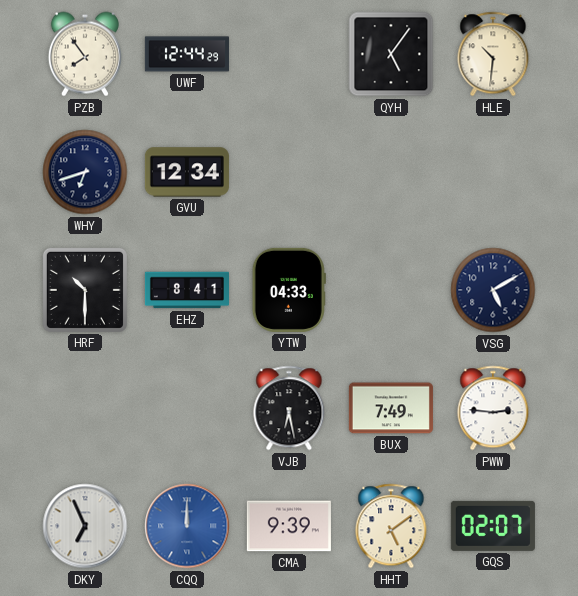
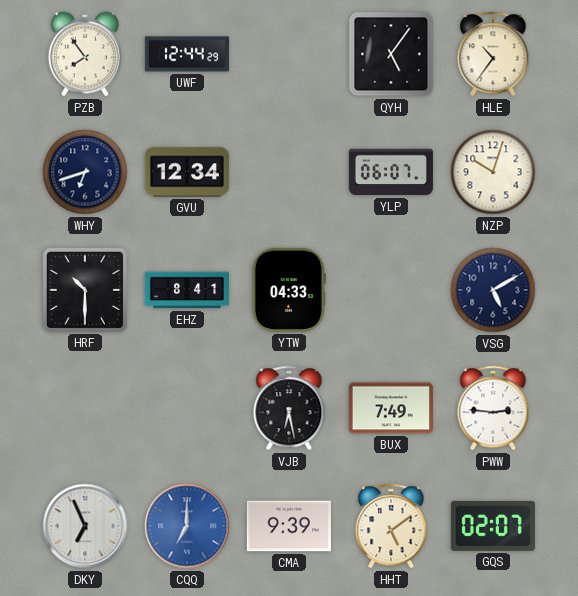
HLE: 10:31 -> 10:36
YLP: none -> 06:07
NZP: none -> 10:03
CQQ: 12:00 -> 7:00
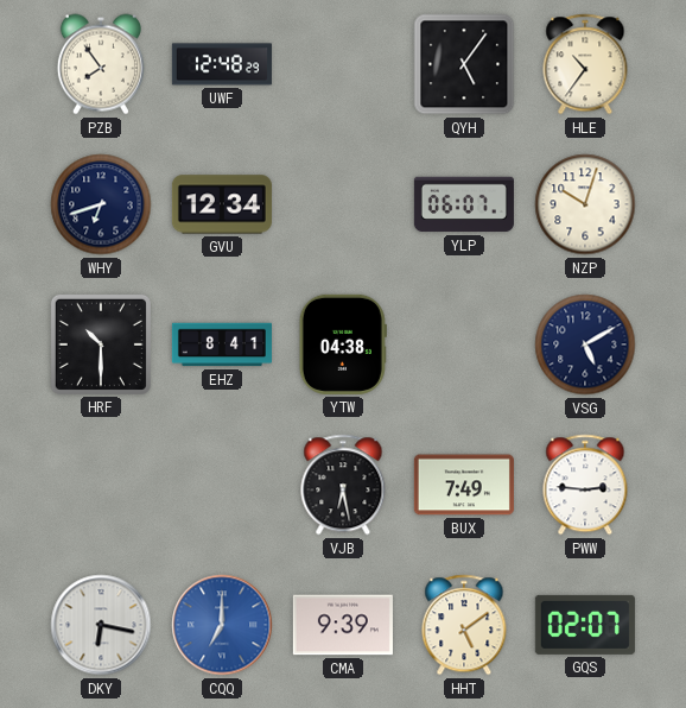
UWF: 12:44 -> 12:48
YTW: 04:33 -> 04:38
DKY: 6:56 -> 6:17
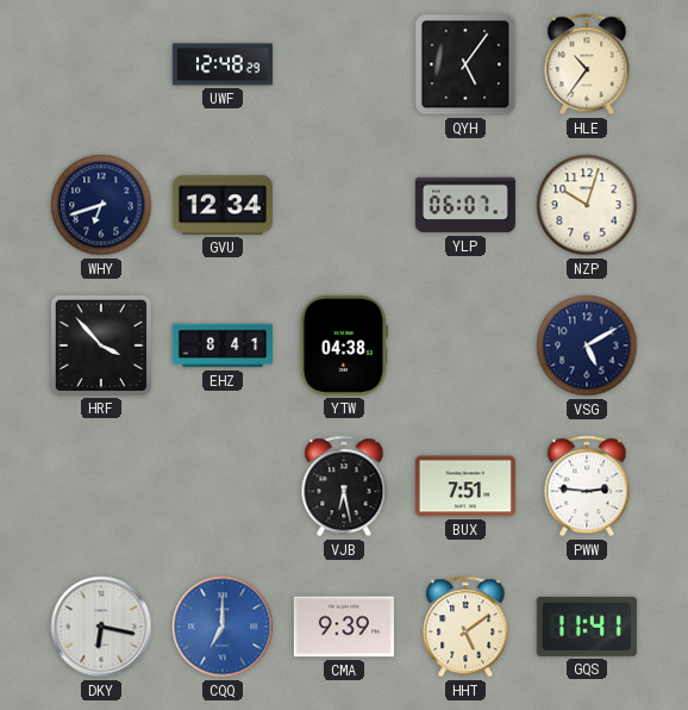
PZB: 7:54 -> none
HRF: 10:30 -> 3:53
BUX: 7:49 -> 7:51
GQS: 02:07 -> 11:41
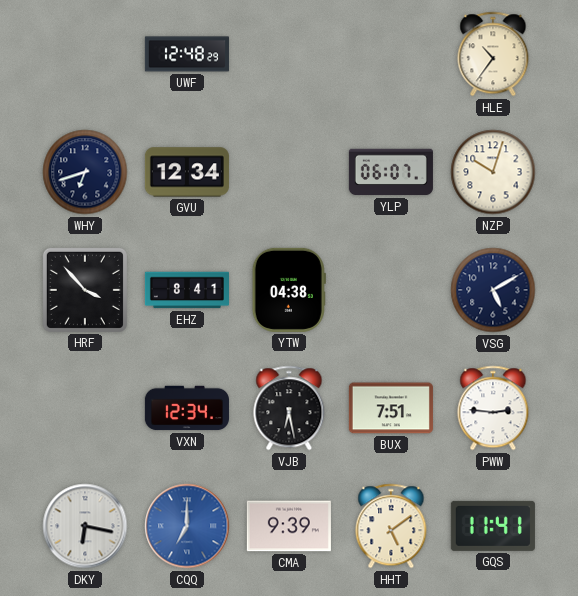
QYH: 5:06 -> none
VXN: none -> 12:34
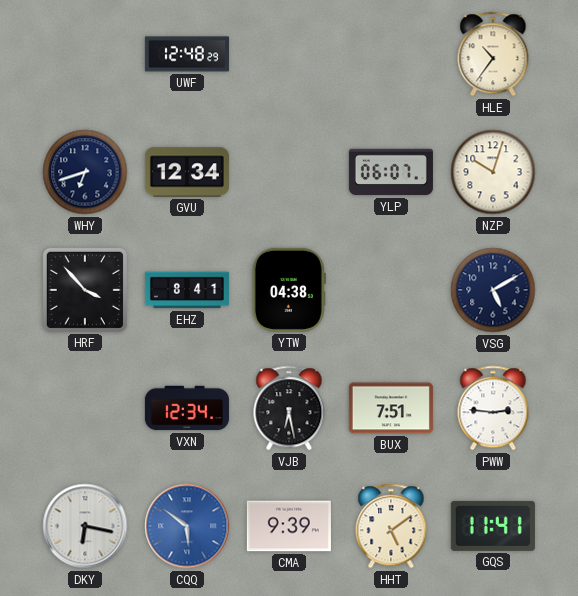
CQQ: 7:00 -> 5:51
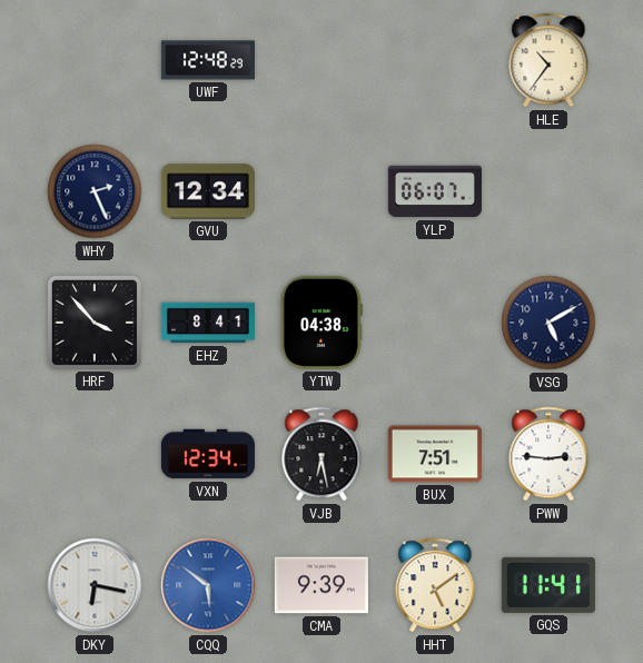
WHY: 6:42 -> 2:26
NZP: 10:03 -> none
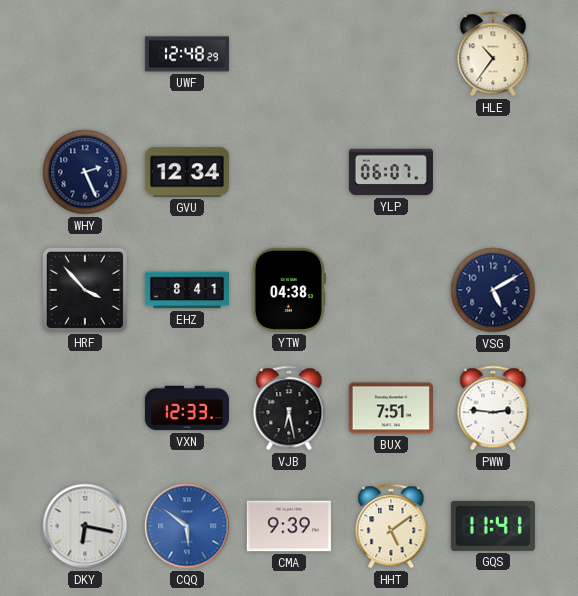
VXN: 12:34 -> 12:33
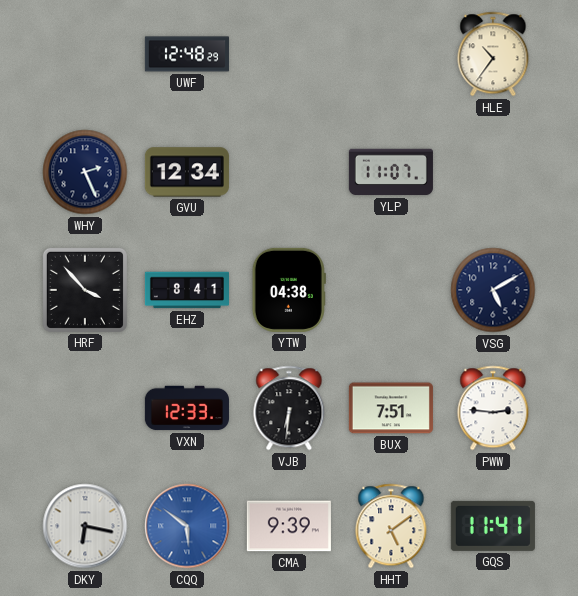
YLP: 06:07 -> 11:07
VJB: 6:28 -> 6:31
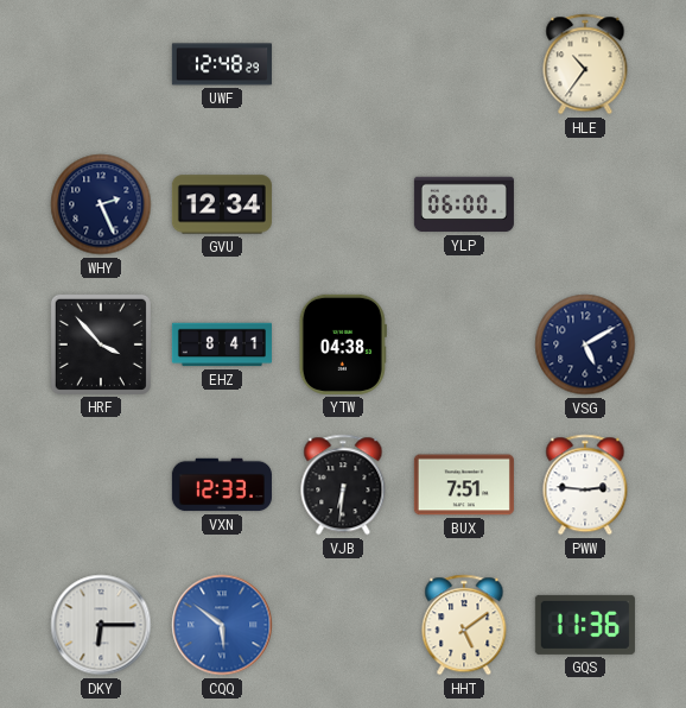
YLP: 11:07 -> 06:00
DKY: 6:17 -> 6:15
CMA: 9:39 -> none
GQS: 11:41 -> 11:36
